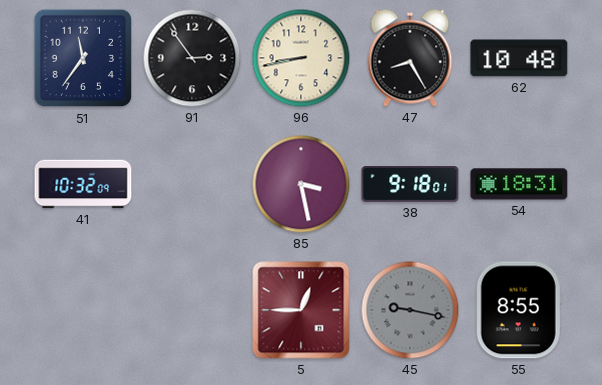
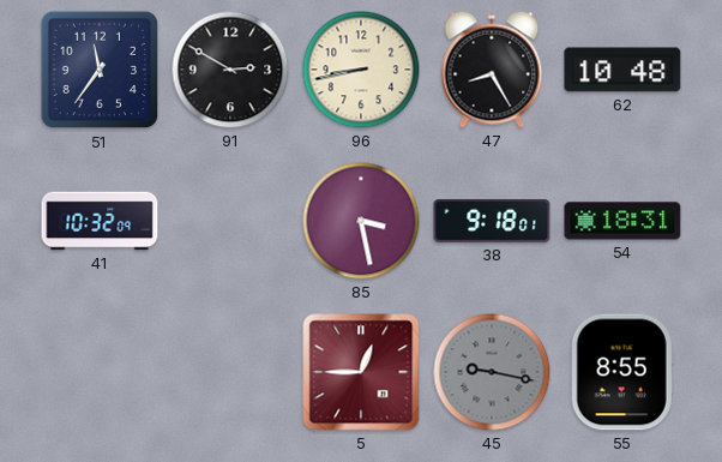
91: 2:54 -> 2:50
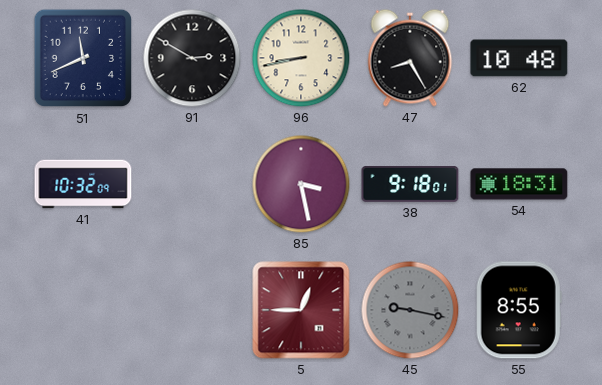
51: 11:36 -> 11:41
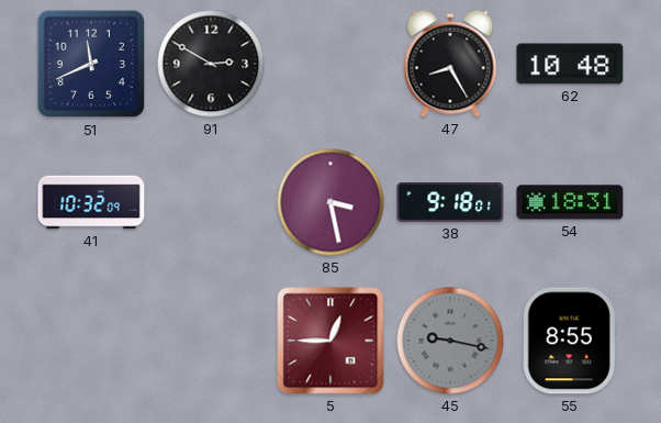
96: 8:43 -> none
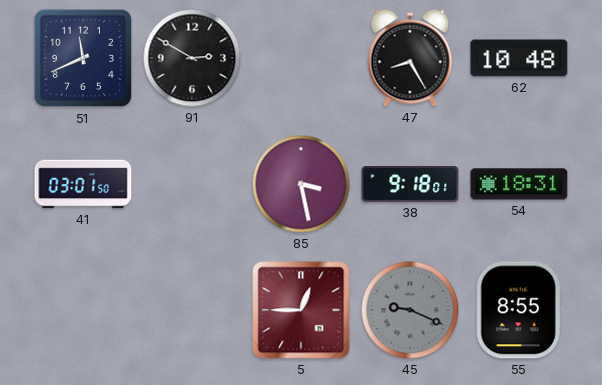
41: 10:32 -> 03:01
45: 9:17 -> 9:19
